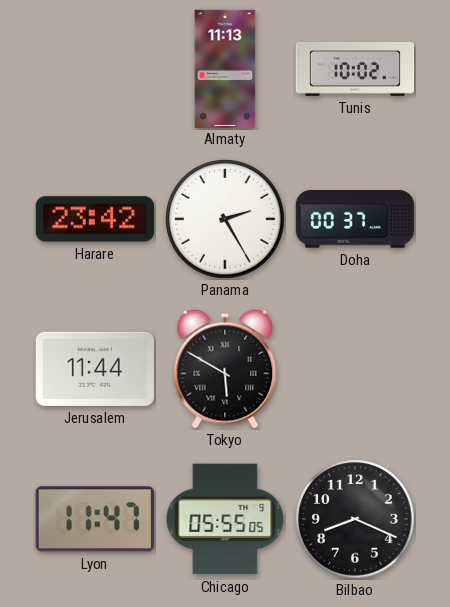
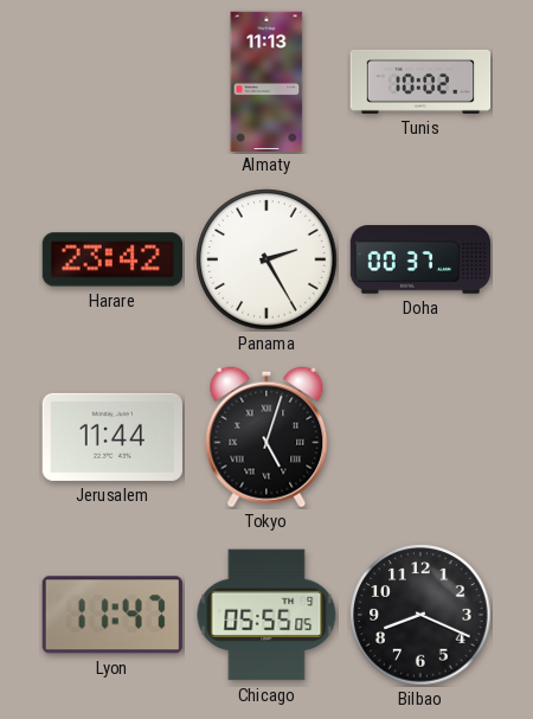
Tokyo: 5:50 -> 5:03
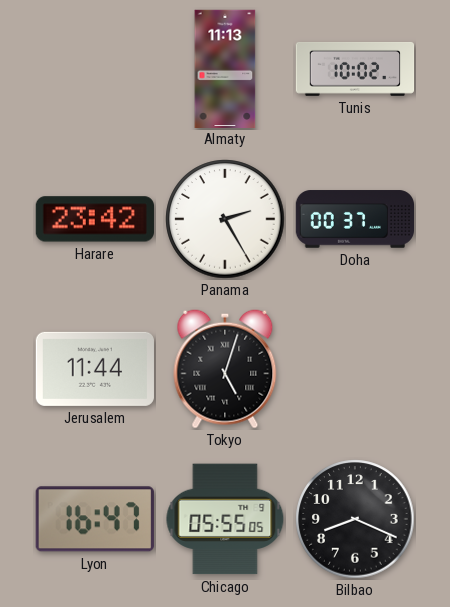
Lyon: 11:47 -> 16:47
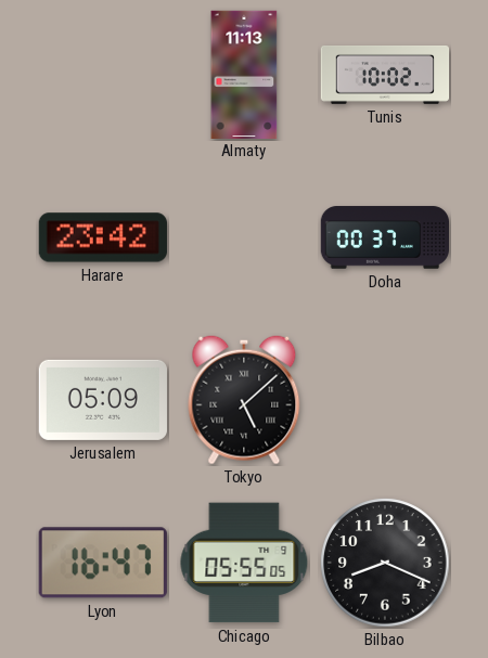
Panama: 2:25 -> none
Jerusalem: 11:44 -> 05:09
Tokyo: 5:03 -> 5:08
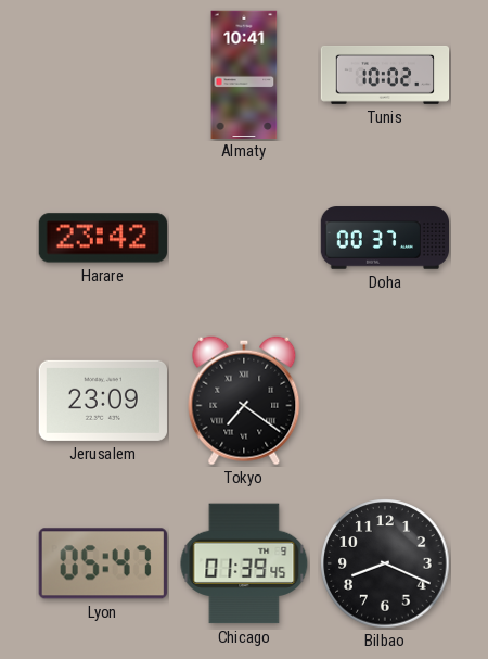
Almaty: 11:13 -> 10:41
Jerusalem: 05:09 -> 23:09
Tokyo: 5:08 -> 7:21
Lyon: 16:47 -> 05:47
Chicago: 05:55 -> 01:39
